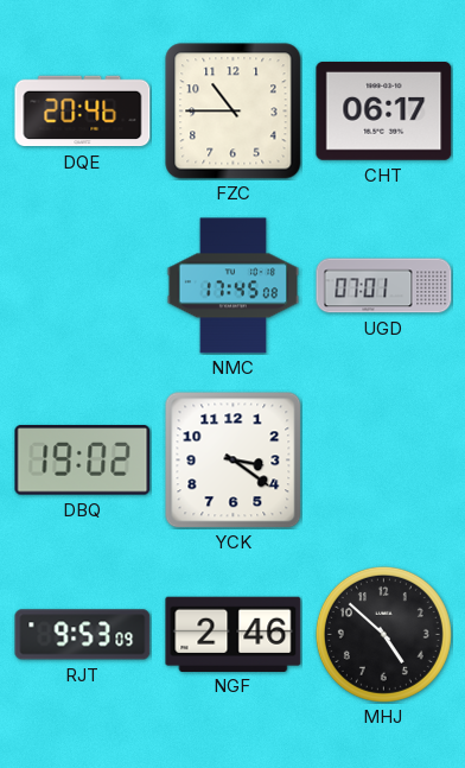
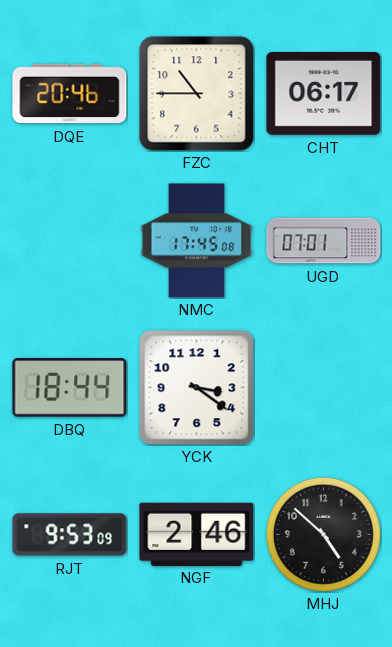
DBQ: 19:02 -> 18:44
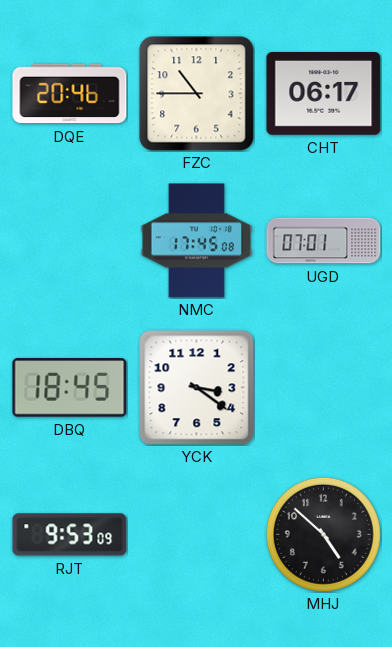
DBQ: 18:44 -> 18:45
NGF: 2:46 -> none
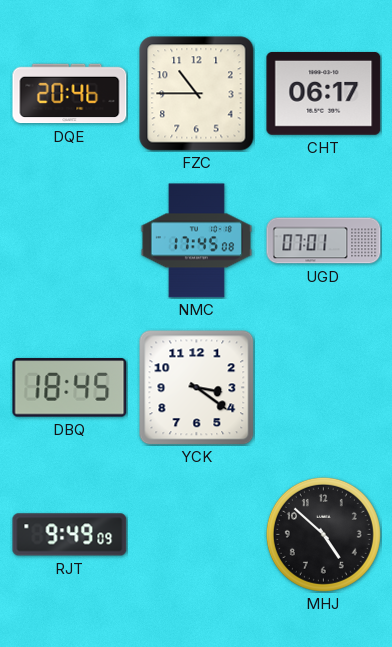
RJT: 9:53 -> 9:49
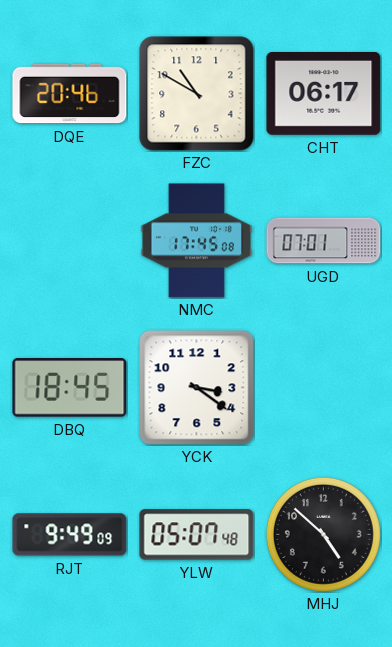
FZC: 10:45 -> 10:50
YLW: none -> 05:07
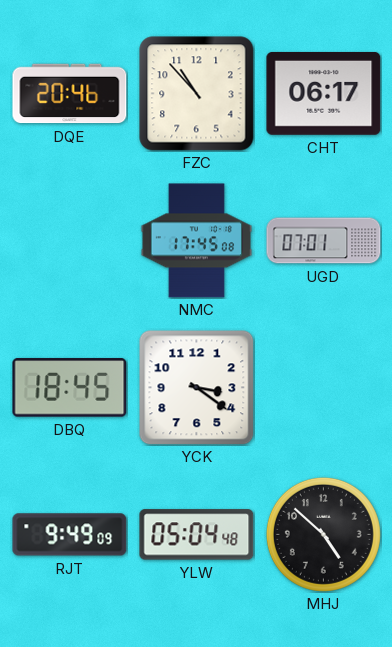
FZC: 10:50 -> 10:53
YLW: 05:07 -> 05:04
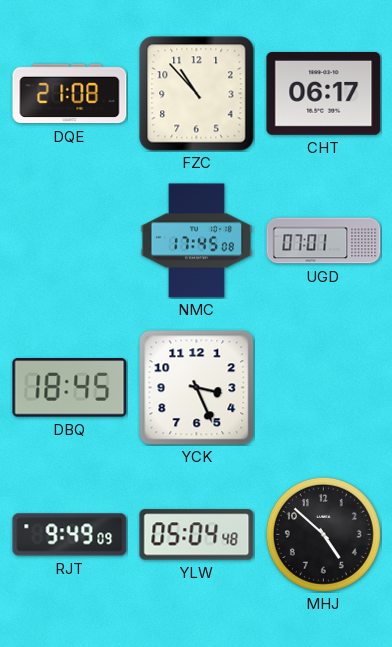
DQE: 20:46 -> 21:08
YCK: 3:21 -> 3:26
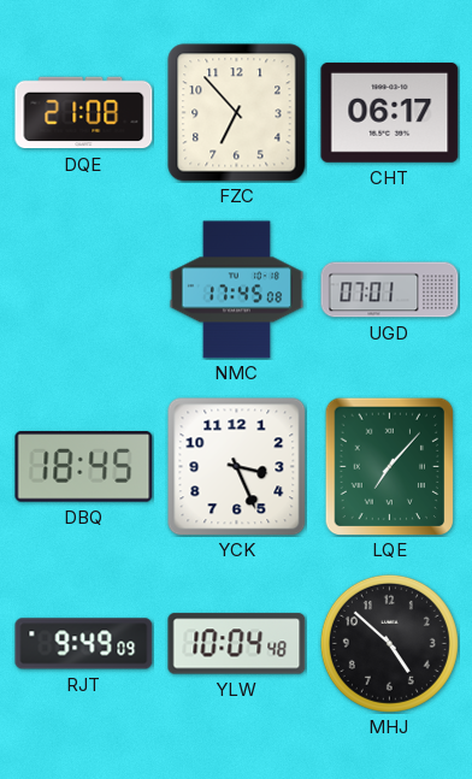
FZC: 10:53 -> 6:53
LQE: none -> 7:07
YLW: 05:04 -> 10:04
